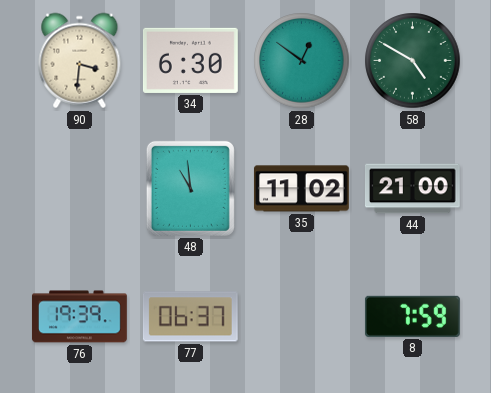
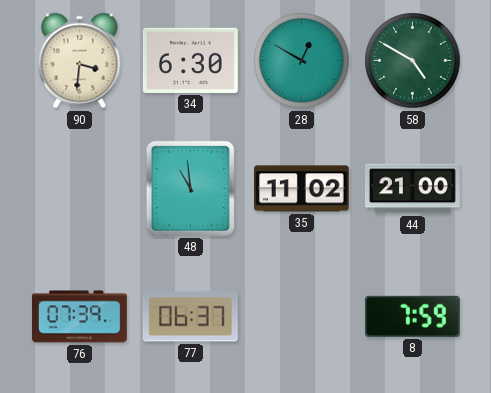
28: 12:51 -> 12:50
76: 19:39 -> 07:39
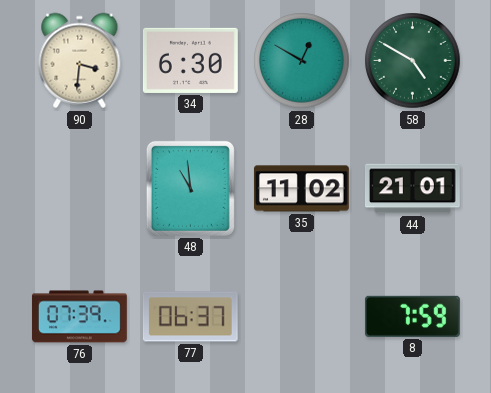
44: 21:00 -> 21:01
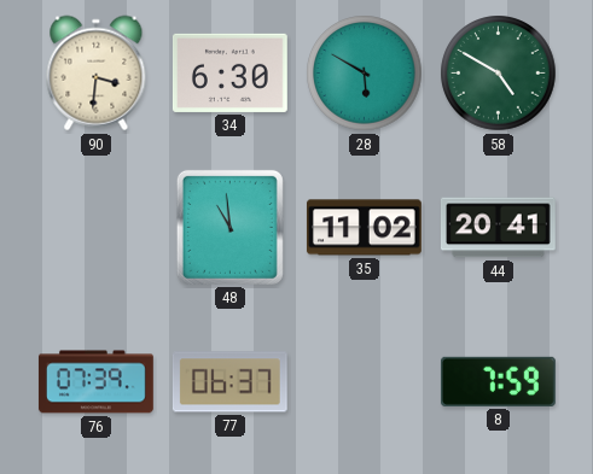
28: 12:50 -> 5:50
44: 21:01 -> 20:41
